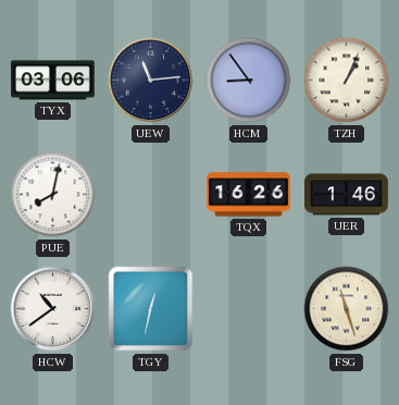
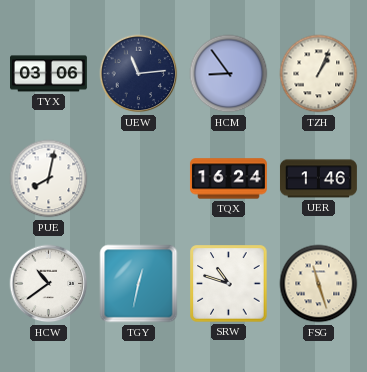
TQX: 16:26 -> 16:24
SRW: none -> 10:48
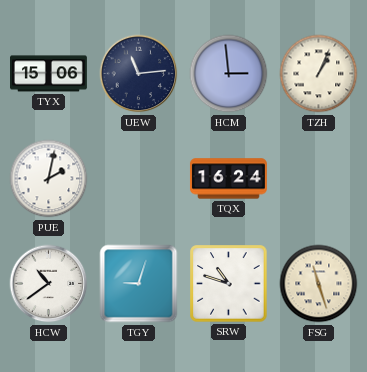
TYX: 03:06 -> 15:06
HCM: 8:54 -> 2:59
PUE: 8:02 -> 2:02
UER: 1:46 -> none
TGY: 12:32 -> 9:03
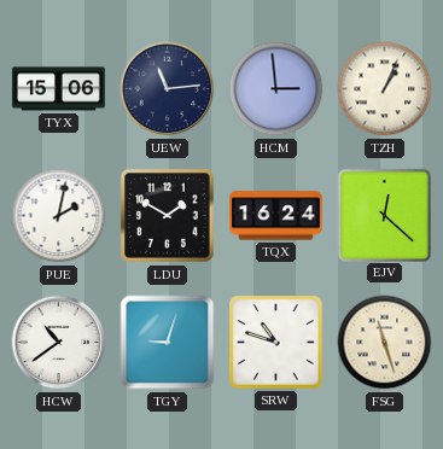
LDU: none -> 1:50
EJV: none -> 12:22
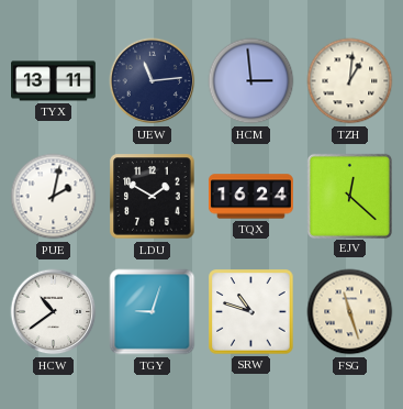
TYX: 15:06 -> 13:11
TZH: 1:04 -> 1:01
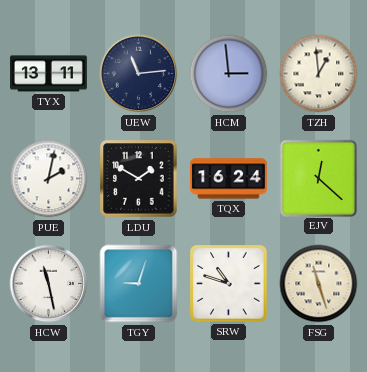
TZH: 1:01 -> 12:59
HCW: 10:39 -> 11:28
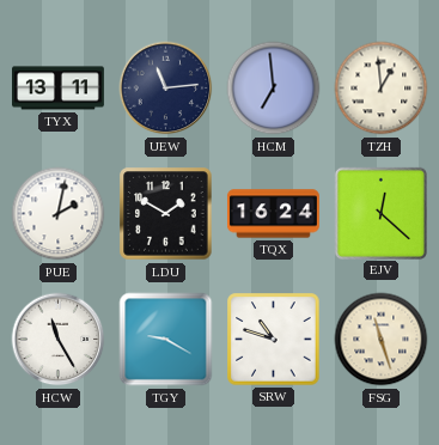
HCM: 2:59 -> 6:59
HCW: 11:28 -> 11:25
TGY: 9:03 -> 9:20
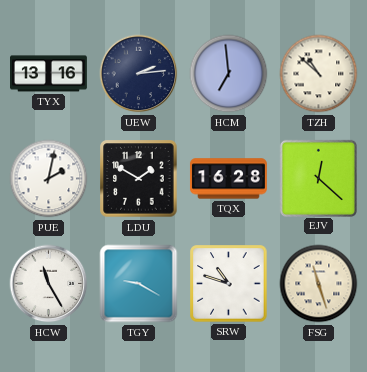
TYX: 13:11 -> 13:16
UEW: 11:14 -> 2:14
TZH: 12:59 -> 10:52
TQX: 16:24 -> 16:28
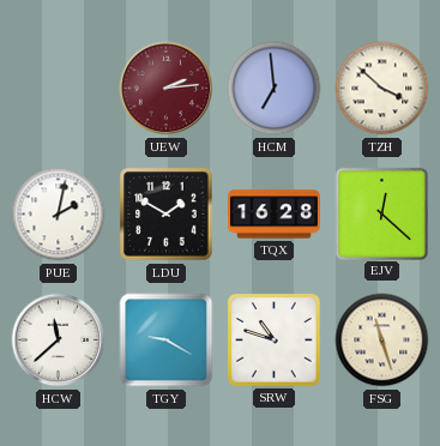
TYX: 13:16 -> none
UEW dial: navy -> burgundy
TZH: 10:52 -> 3:52
HCW: 11:25 -> 11:38
